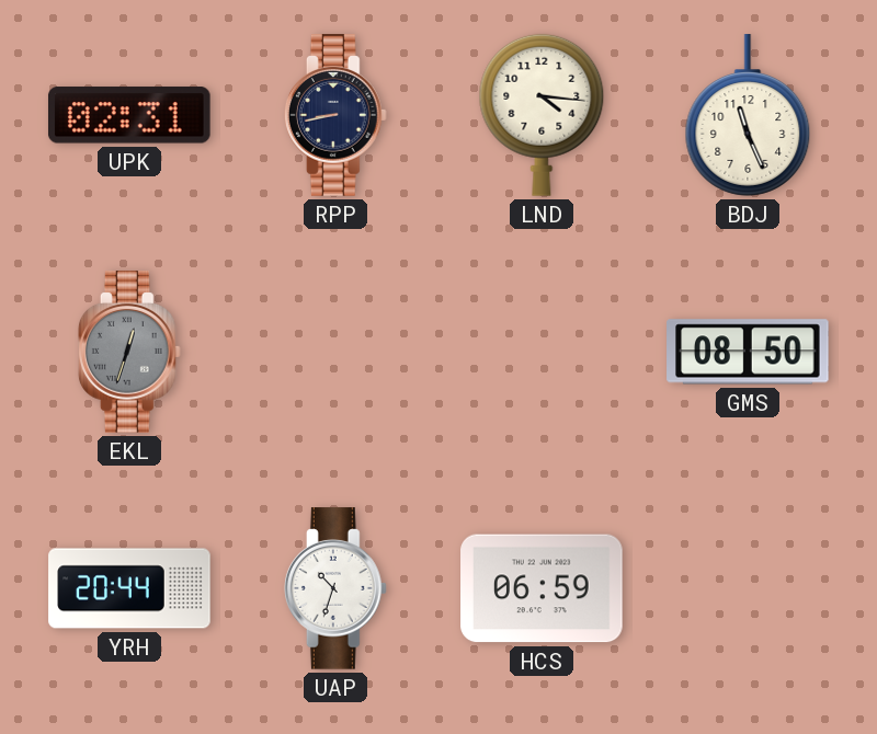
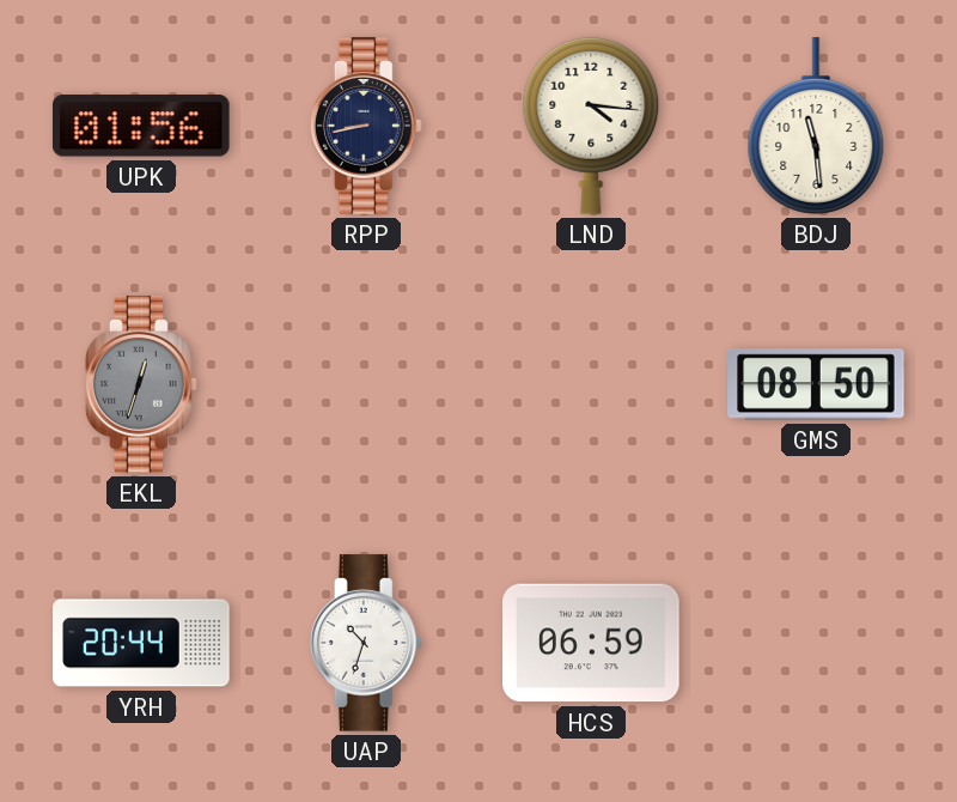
UPK: 02:31 -> 01:56
BDJ: 11:26 -> 11:29
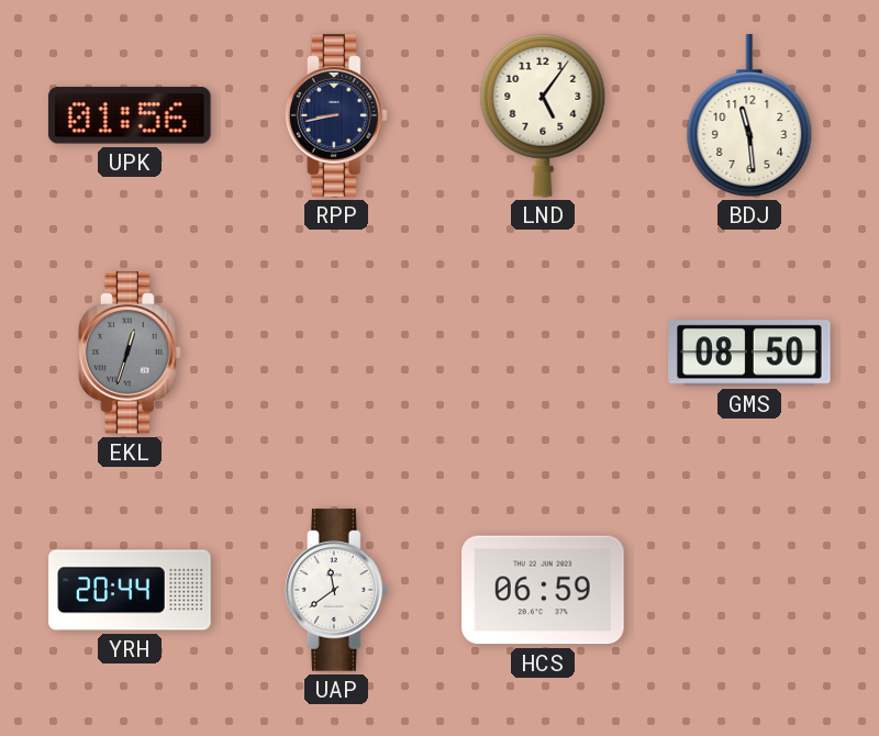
LND: 4:16 -> 5:06
UAP: 10:33 -> 11:39
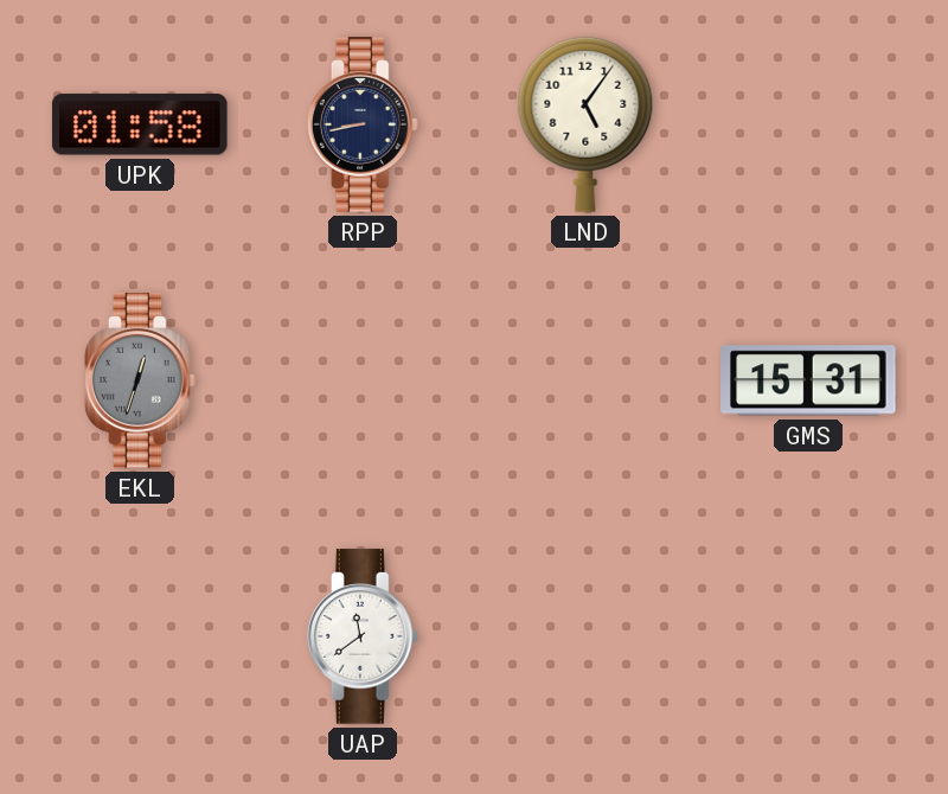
UPK: 01:56 -> 01:58
BDJ: 11:29 -> none
GMS: 08:50 -> 15:31
YRH: 20:44 -> none
HCS: 06:59 -> none
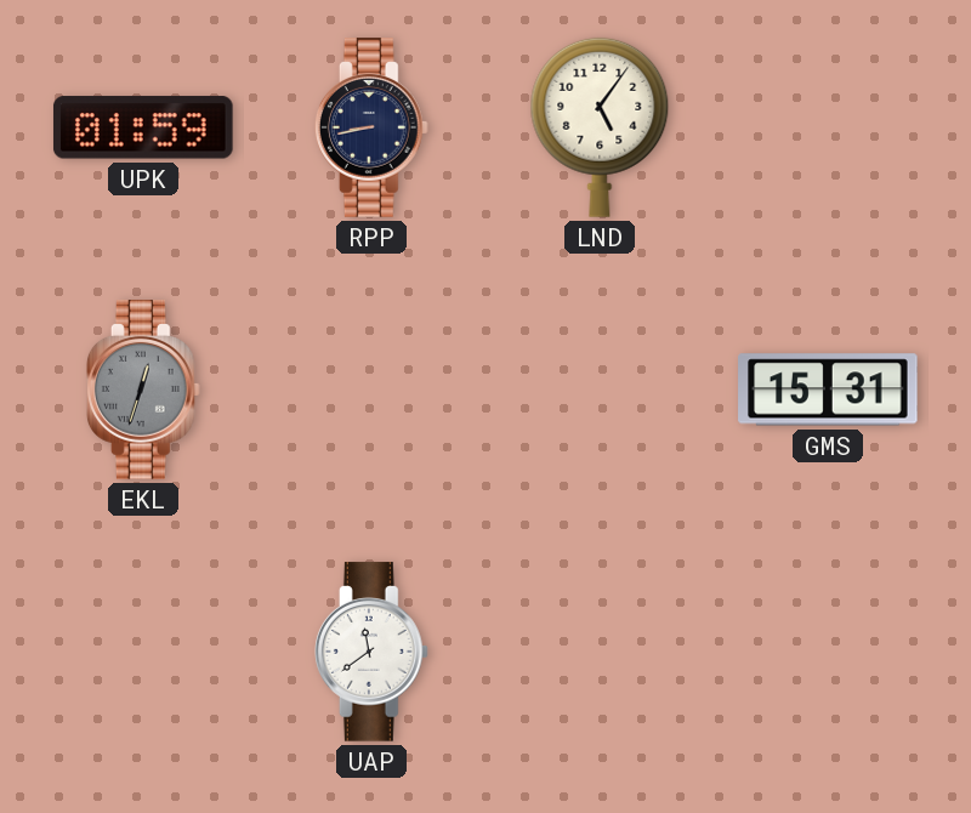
UPK: 01:58 -> 01:59
